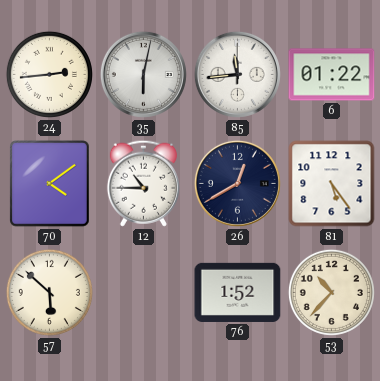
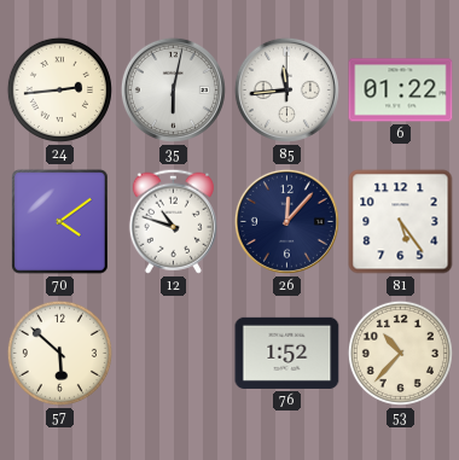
12: 10:45 -> 10:48
26: 12:40 -> 12:07
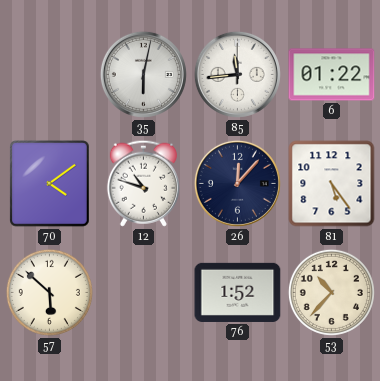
24: 2:44 -> none
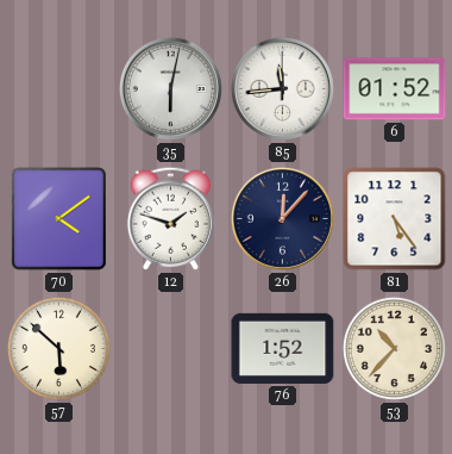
6: 01:22 -> 01:52
12: 10:48 -> 1:48
